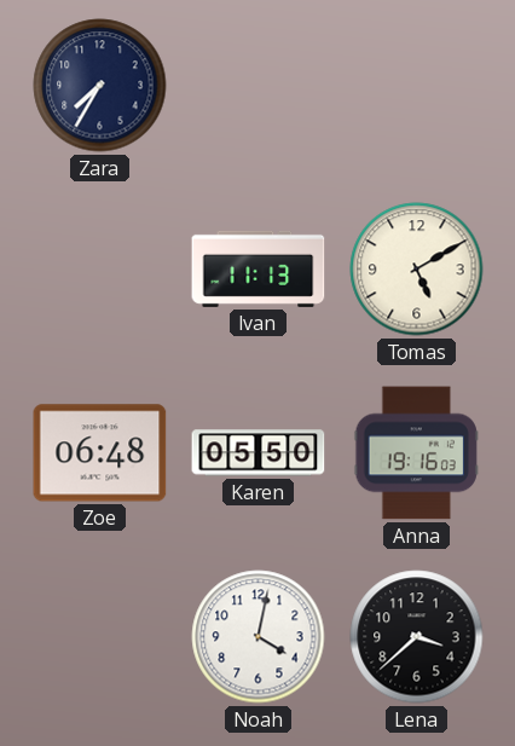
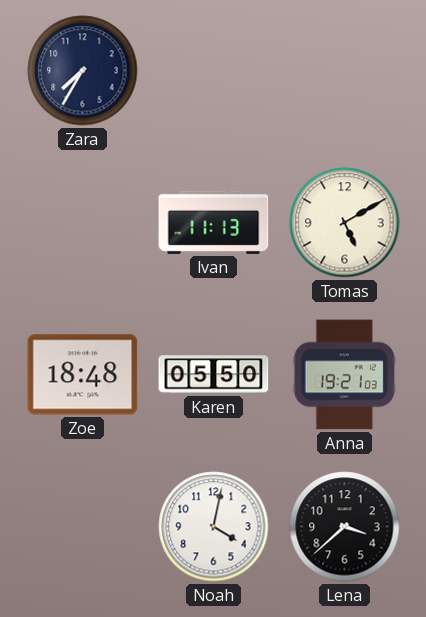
Zoe: 06:48 -> 18:48
Anna: 19:16 -> 19:21
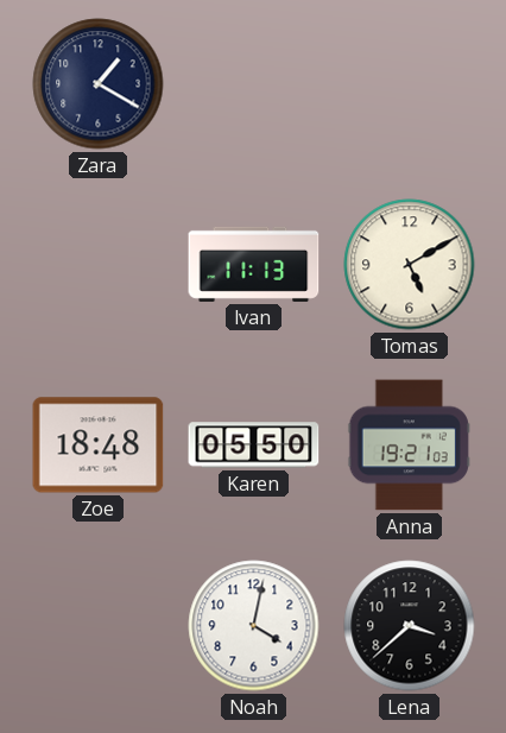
Zara: 7:35 -> 1:20
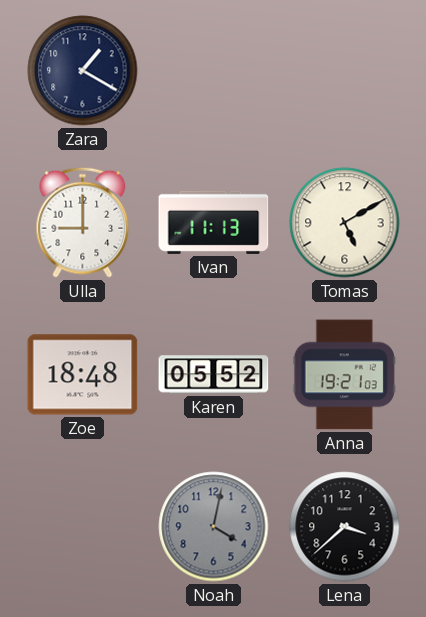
Ulla: none -> 9:00
Karen: 05:50 -> 05:52
Noah dial: white -> grey
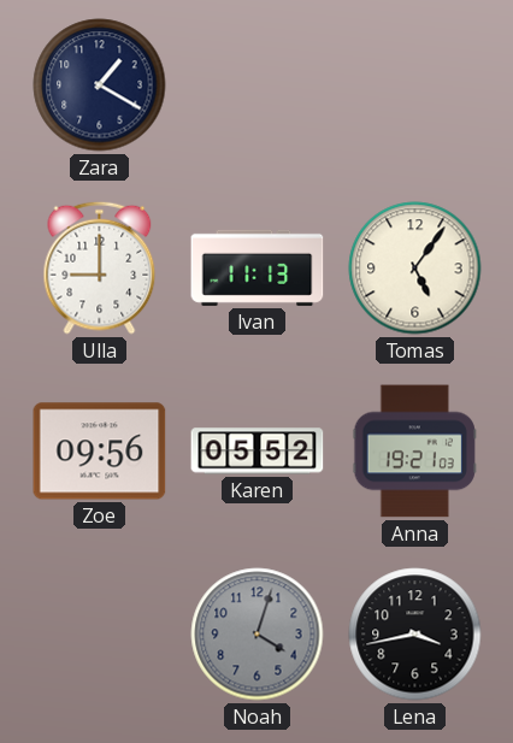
Tomas: 5:10 -> 5:06
Zoe: 18:48 -> 09:56
Noah: 4:02 -> 4:03
Lena: 3:38 -> 3:43
